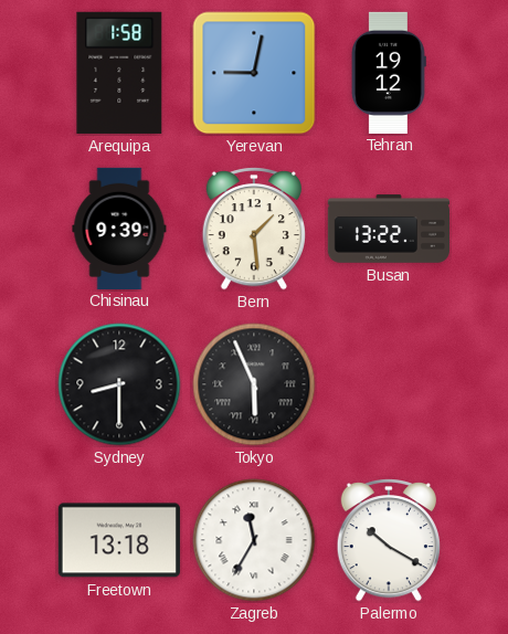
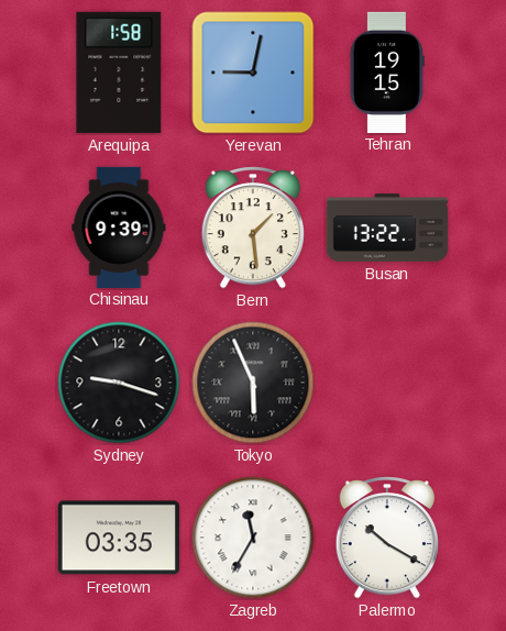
Tehran: 19:12 -> 19:15
Sydney: 8:30 -> 9:18
Freetown: 13:18 -> 03:35
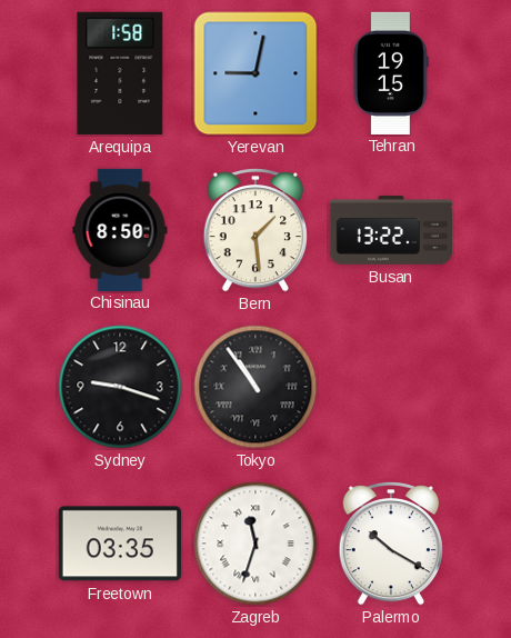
Chisinau: 9:39 -> 8:50
Tokyo: 5:56 -> 10:54
Zagreb: 11:35 -> 11:33
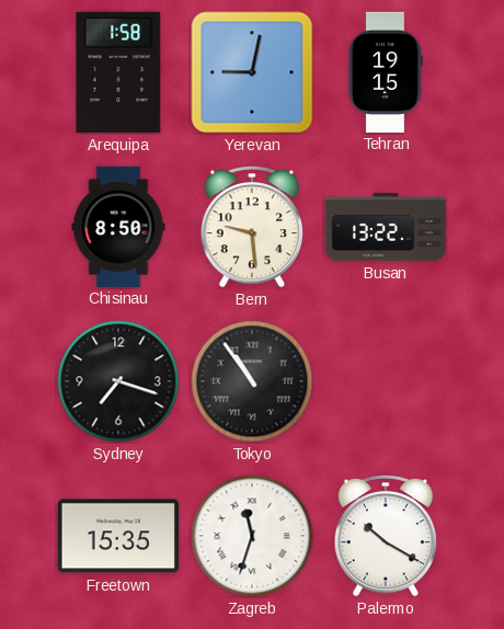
Bern: 1:29 -> 9:29
Sydney: 9:18 -> 7:18
Freetown: 03:35 -> 15:35
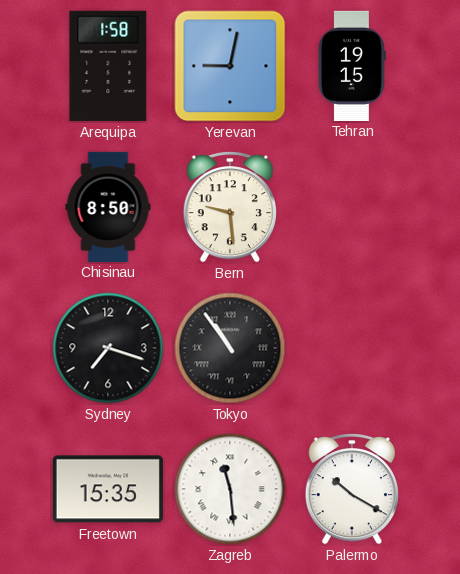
Busan: 13:22 -> none
Zagreb: 11:33 -> 11:29
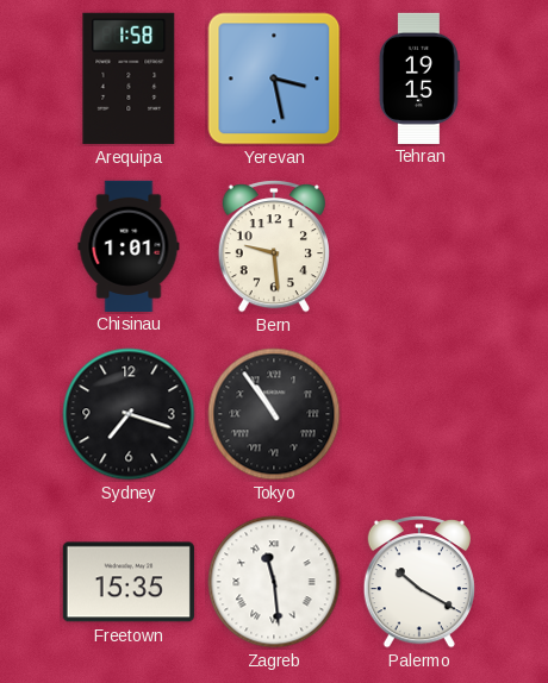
Yerevan: 9:02 -> 3:28
Chisinau: 8:50 -> 1:01
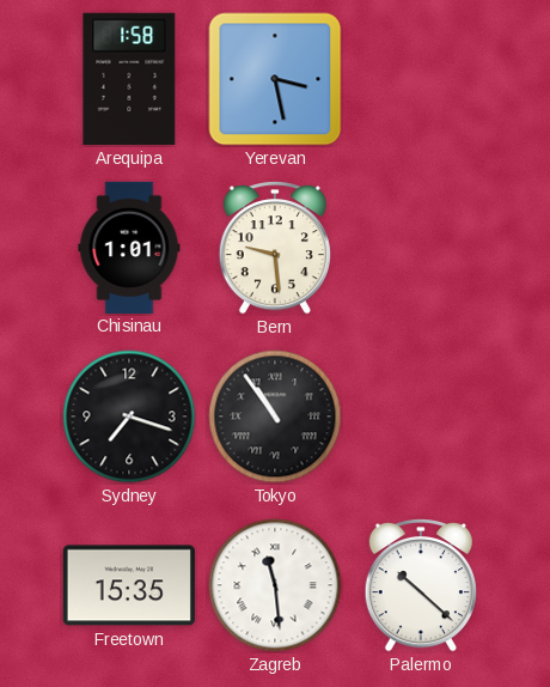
Tehran: 19:15 -> none
Palermo: 10:20 -> 10:22
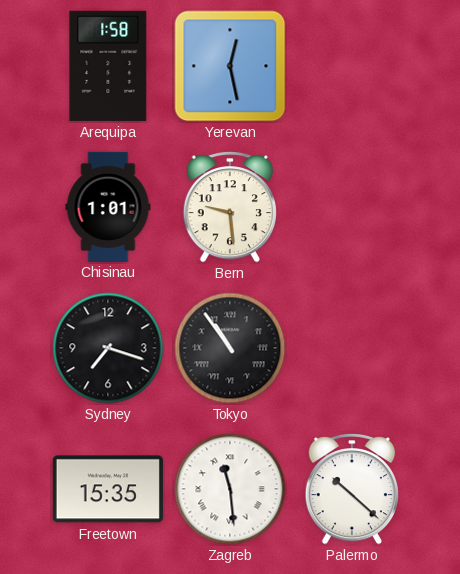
Yerevan: 3:28 -> 12:28
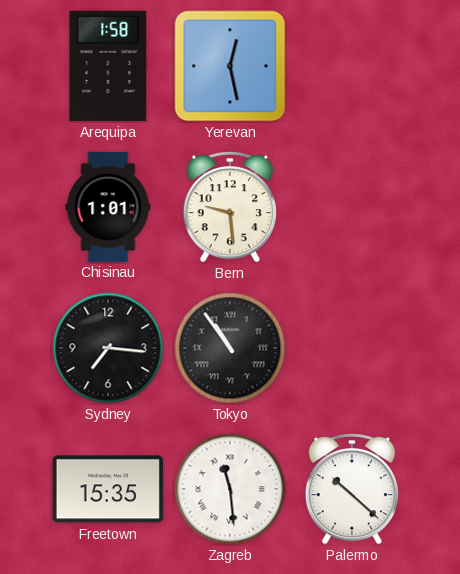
Sydney: 7:18 -> 7:16
